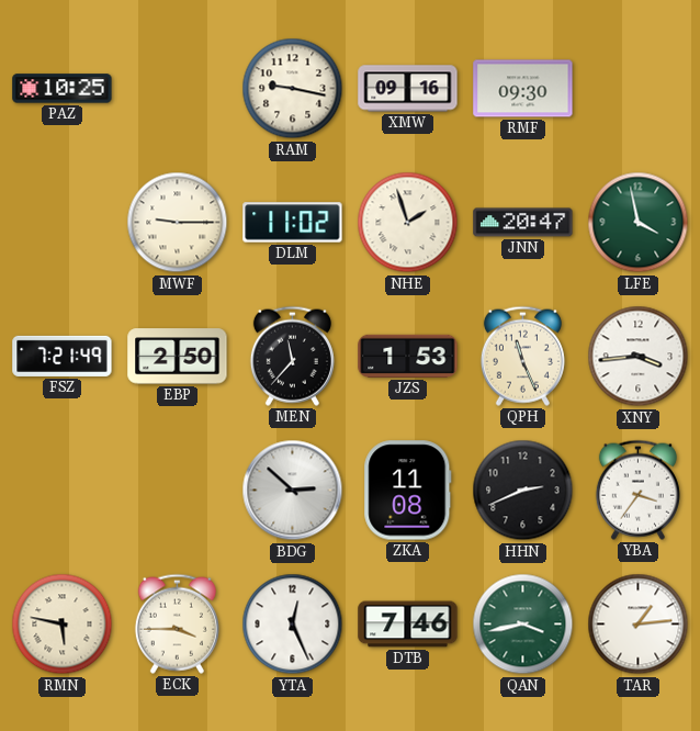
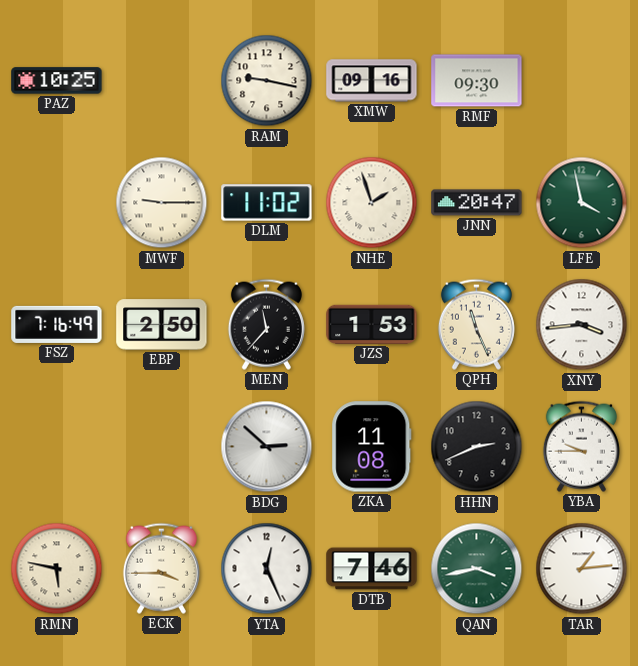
FSZ: 7:21 -> 7:16
YBA: 3:36 -> 9:45
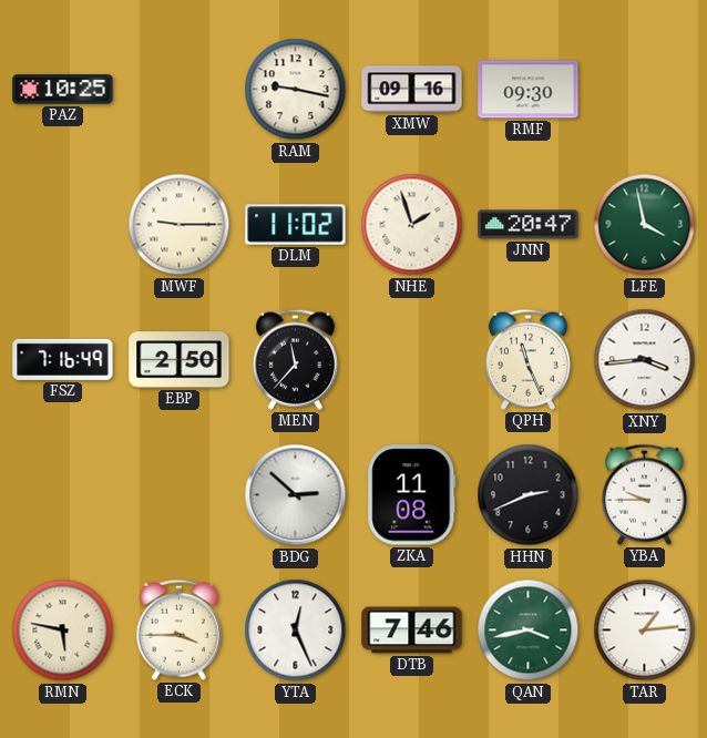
JZS: 1:53 -> none
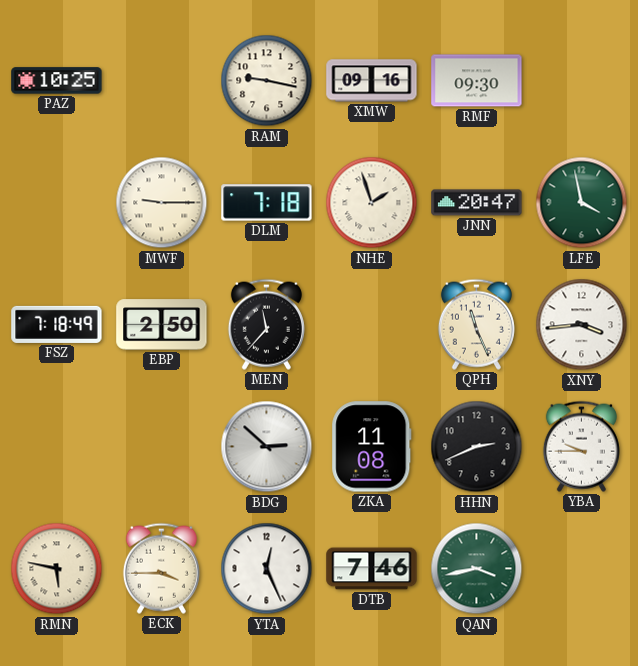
DLM: 11:02 -> 7:18
FSZ: 7:16 -> 7:18
TAR: 1:14 -> none
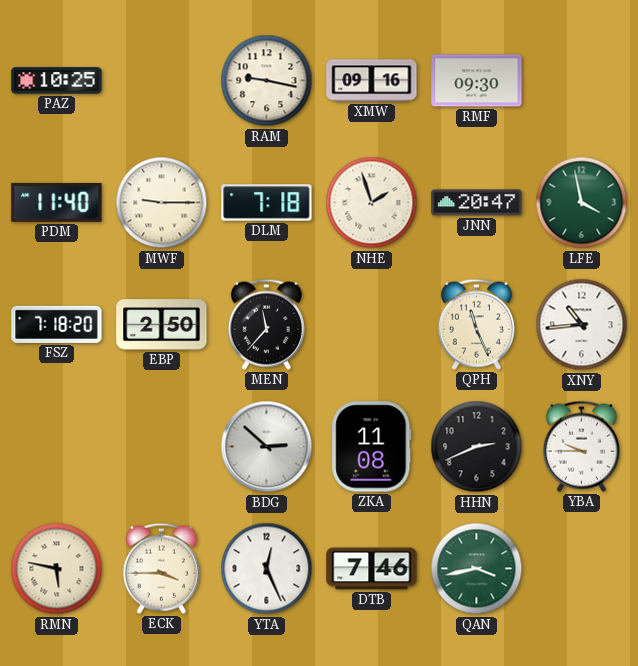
PDM: none -> 11:40
FSZ: 7:18:49 -> 7:18:20
XNY: 3:44 -> 10:44
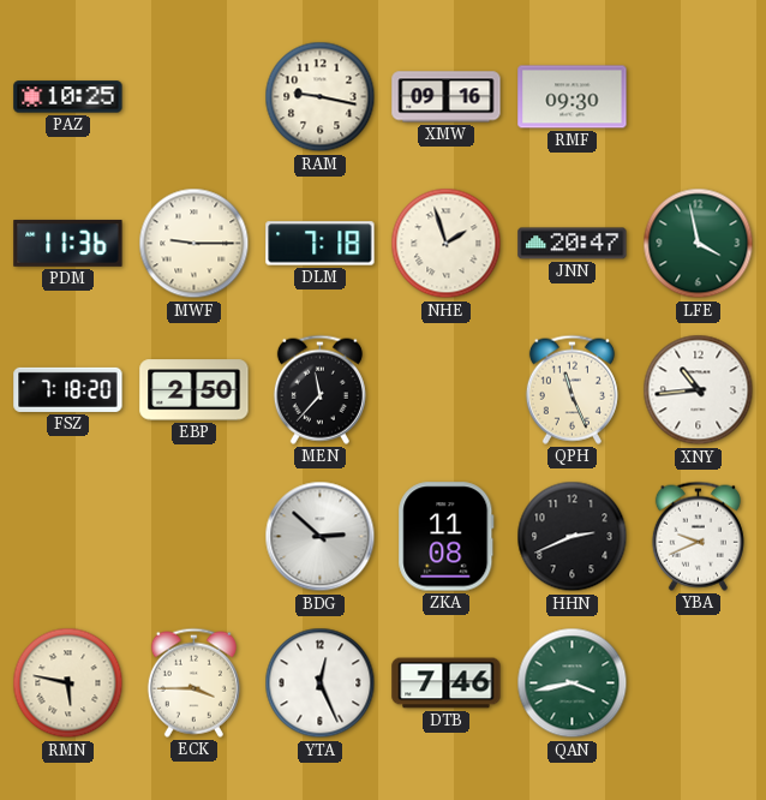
PDM: 11:40 -> 11:36
YBA: 9:45 -> 9:41
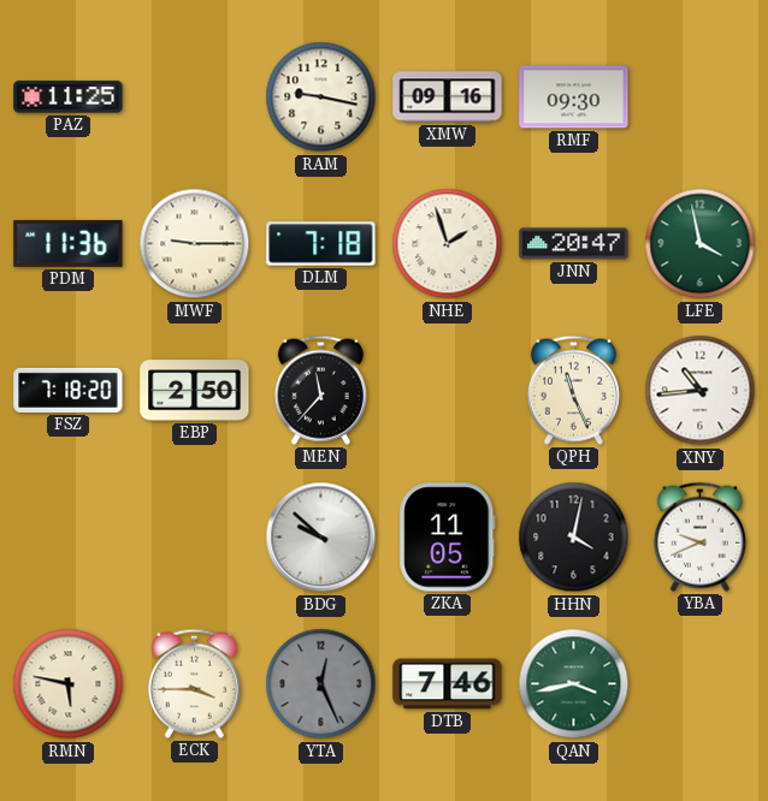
PAZ: 10:25 -> 11:25
BDG: 2:52 -> 9:52
ZKA: 11:08 -> 11:05
HHN: 2:41 -> 4:02
YTA dial: white -> grey
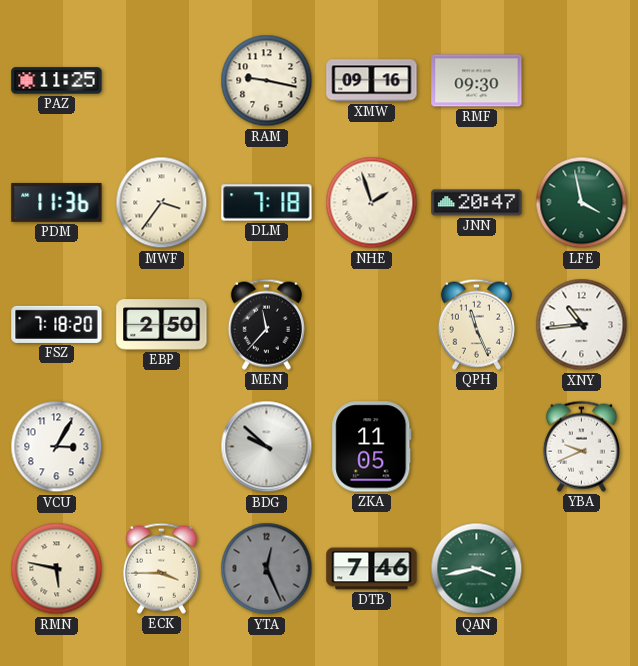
MWF: 9:15 -> 3:36
VCU: none -> 3:05
HHN: 4:02 -> none
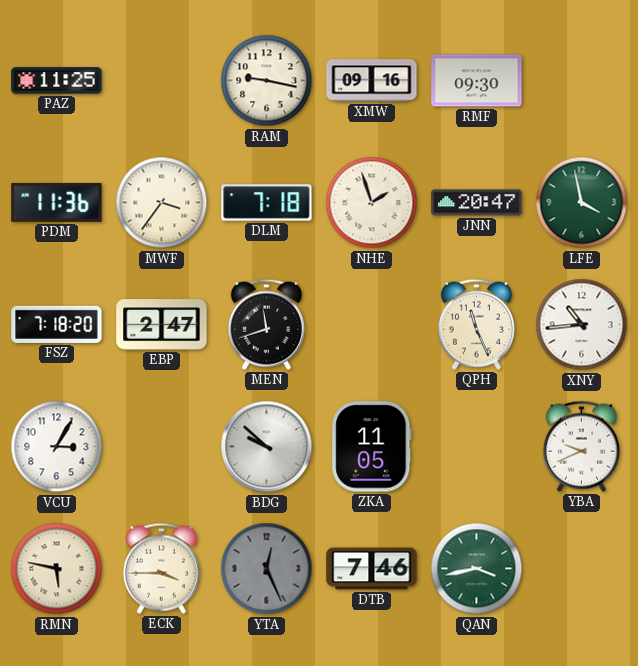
EBP: 2:50 -> 2:47
MEN: 11:37 -> 11:42
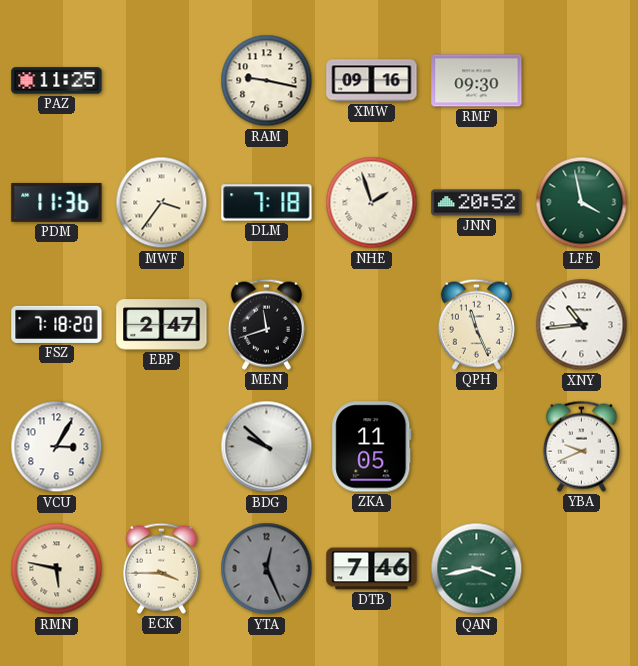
JNN: 20:47 -> 20:52
